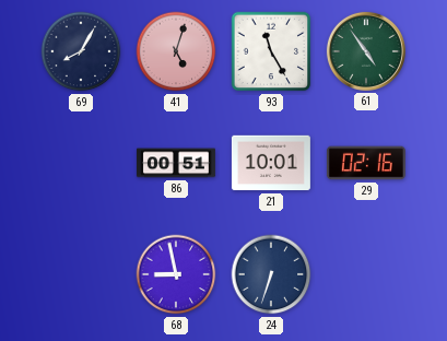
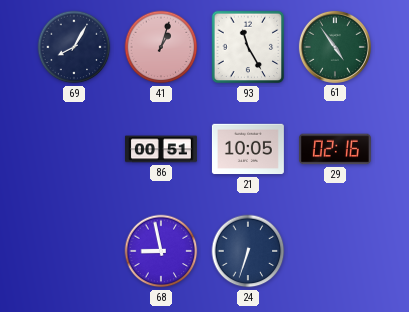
41: 5:03 -> 1:03
21: 10:01 -> 10:05
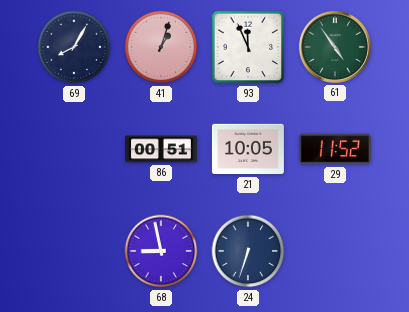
93: 11:25 -> 11:56
29: 02:16 -> 11:52
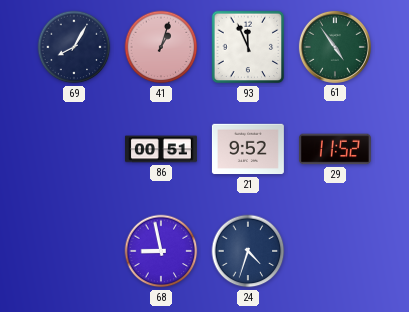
21: 10:05 -> 9:52
24: 6:33 -> 4:33
